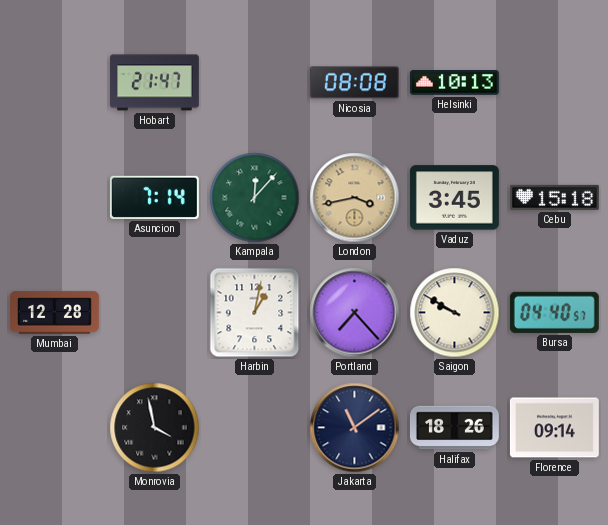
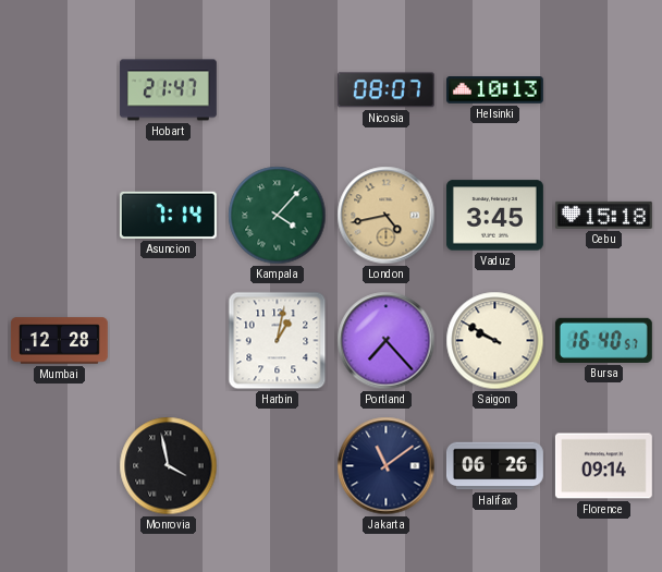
Nicosia: 08:08 -> 08:07
Kampala: 12:07 -> 4:07
London: 3:43 -> 4:43
Bursa: 04:40 -> 16:40
Halifax: 18:26 -> 06:26
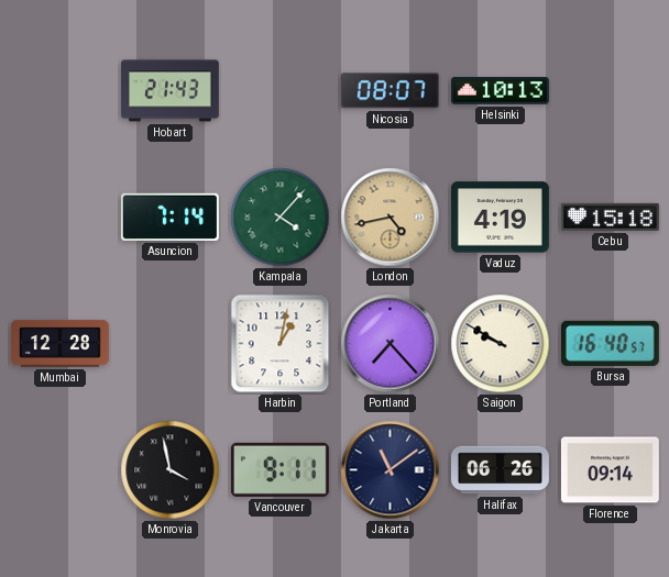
Hobart: 21:47 -> 21:43
Vaduz: 3:45 -> 4:19
Vancouver: none -> 9:11
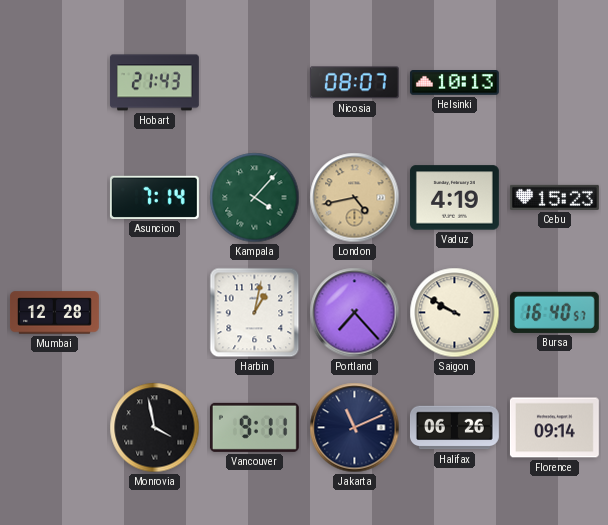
Cebu: 15:18 -> 15:23
Jakarta: 11:09 -> 11:11
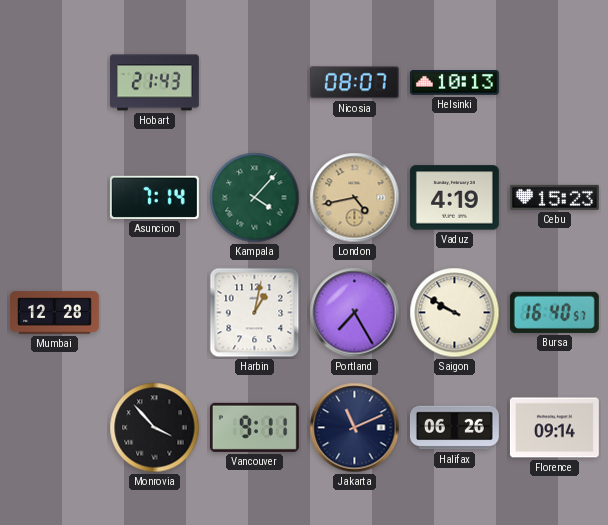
Portland: 7:23 -> 7:25
Monrovia: 3:58 -> 3:53
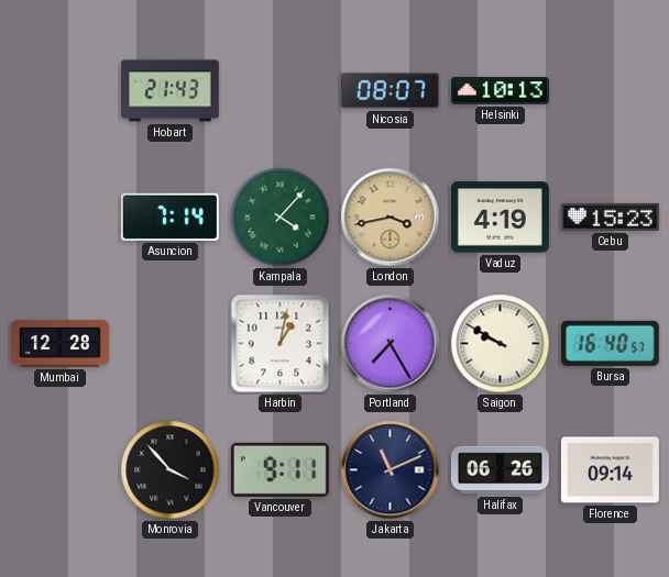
London: 4:43 -> 3:43
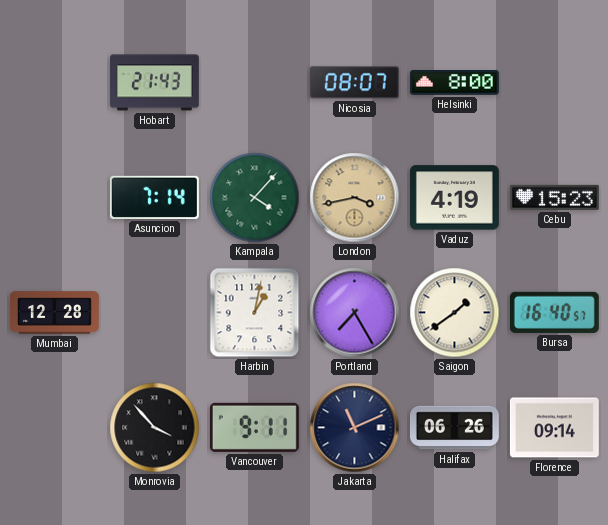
Helsinki: 10:13 -> 8:00
Saigon: 9:50 -> 1:39
